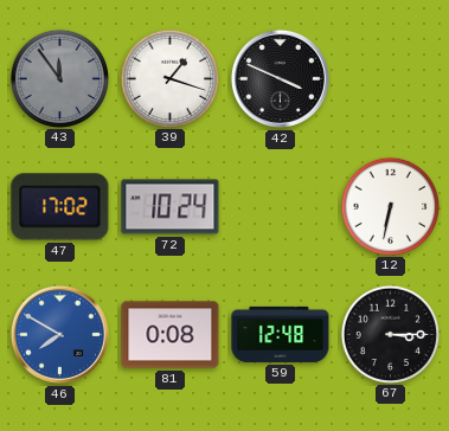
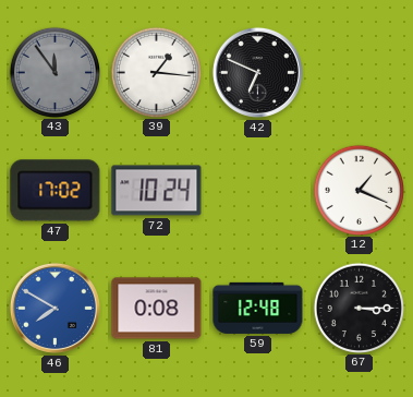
39: 1:18 -> 1:16
42: 3:49 -> 6:49
12: 6:32 -> 1:19
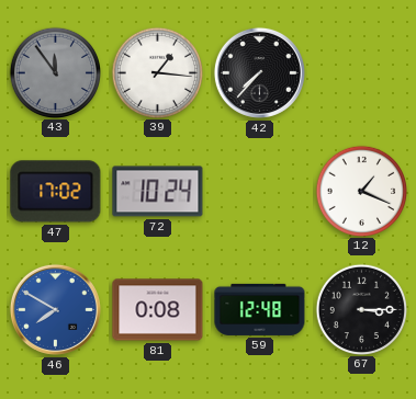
42: 6:49 -> 7:37
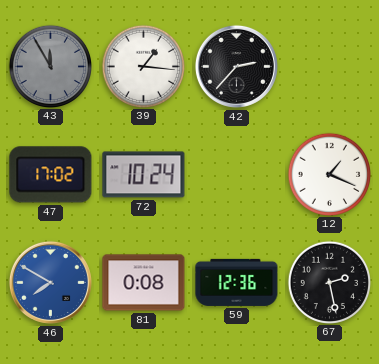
43: 11:54 -> 11:55
42: 7:37 -> 2:37
59: 12:48 -> 12:36
67: 3:15 -> 2:28
